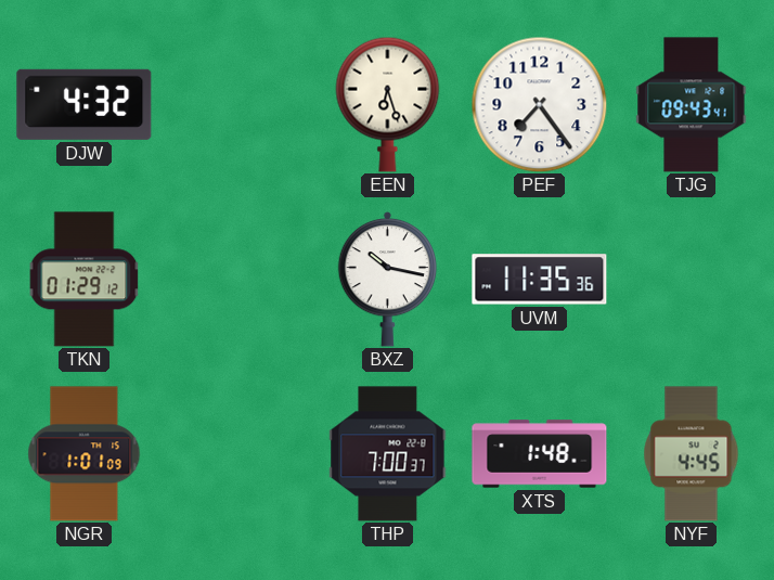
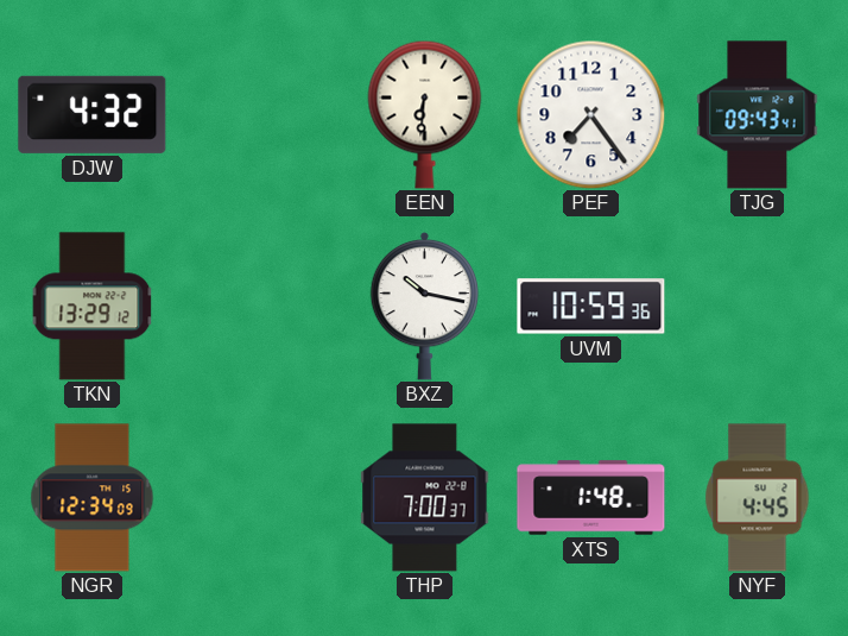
EEN: 6:27 -> 6:31
TKN: 01:29 -> 13:29
UVM: 11:35 -> 10:59
NGR: 1:01 -> 12:34
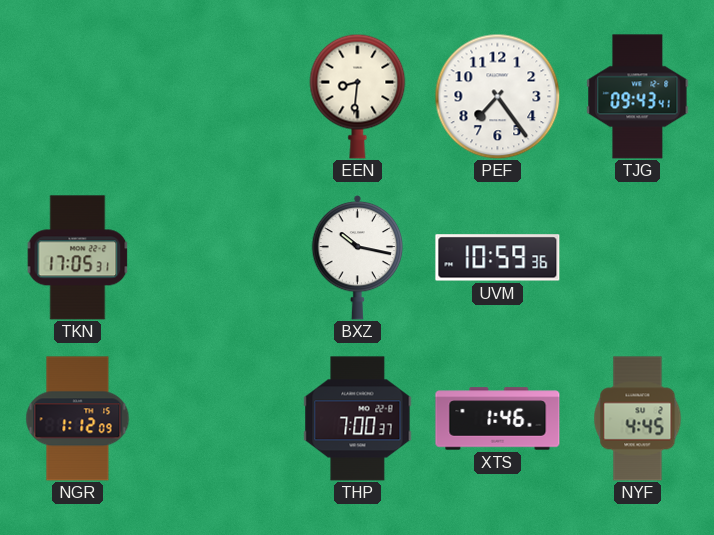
DJW: 4:32 -> none
EEN: 6:31 -> 8:31
TKN: 13:29 -> 17:05
NGR: 12:34 -> 1:12
XTS: 1:48 -> 1:46
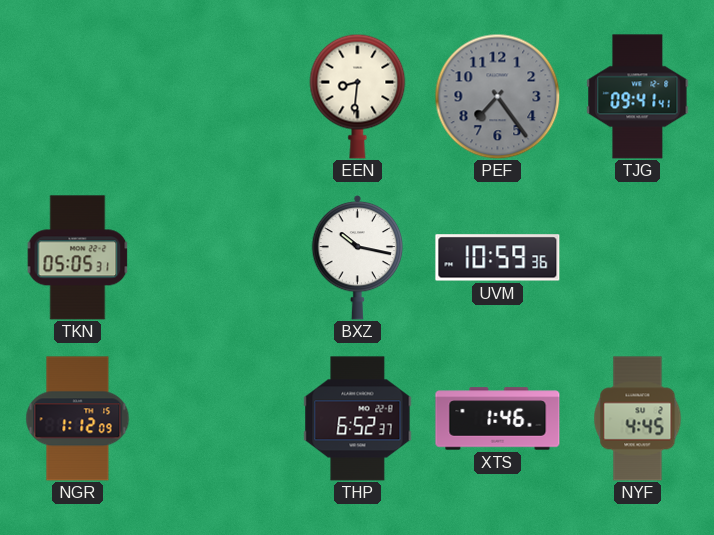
PEF dial: white -> grey
TJG: 09:43 -> 09:41
TKN: 17:05 -> 05:05
THP: 7:00 -> 6:52
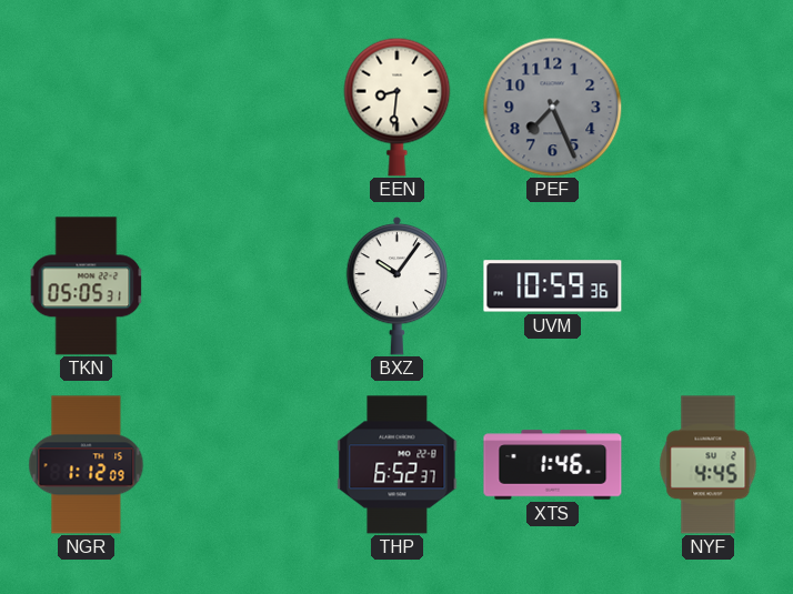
PEF: 7:24 -> 7:26
TJG: 09:41 -> none
BXZ: 10:17 -> 10:06
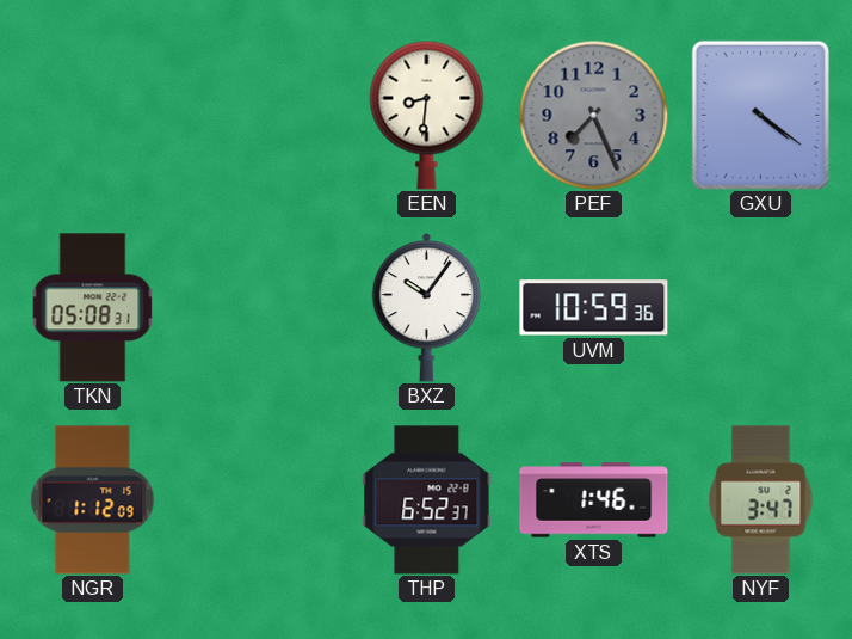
GXU: none -> 4:21
TKN: 05:05 -> 05:08
NYF: 4:45 -> 3:47
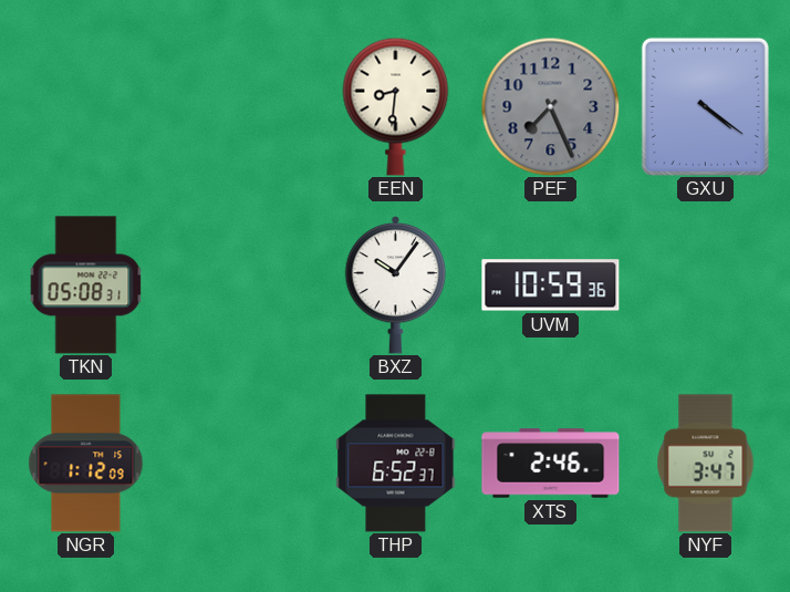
XTS: 1:46 -> 2:46
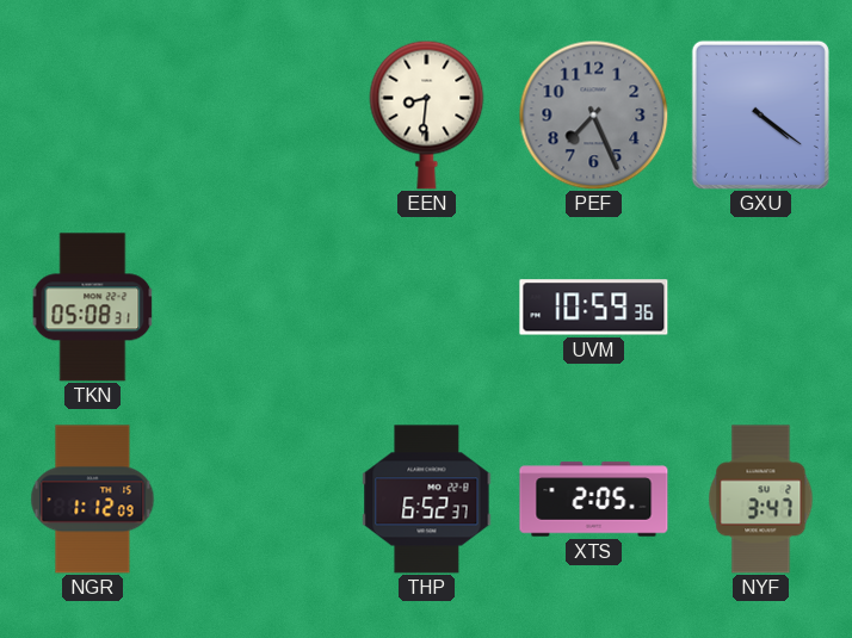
BXZ: 10:06 -> none
XTS: 2:46 -> 2:05
